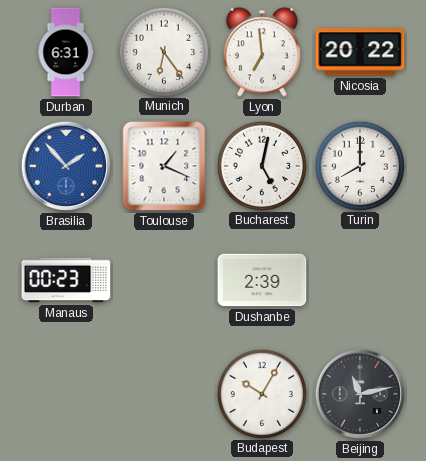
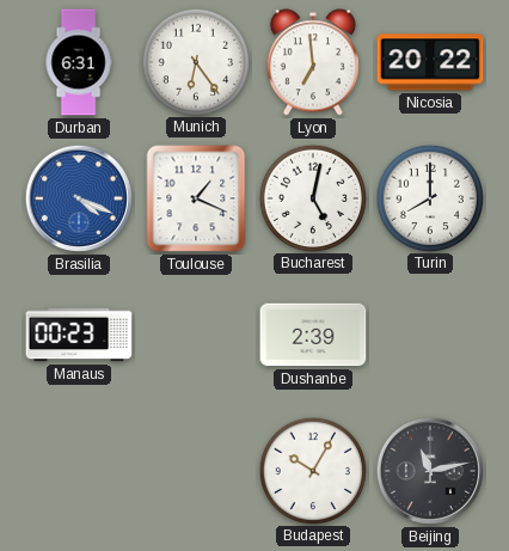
Brasilia: 1:53 -> 4:19
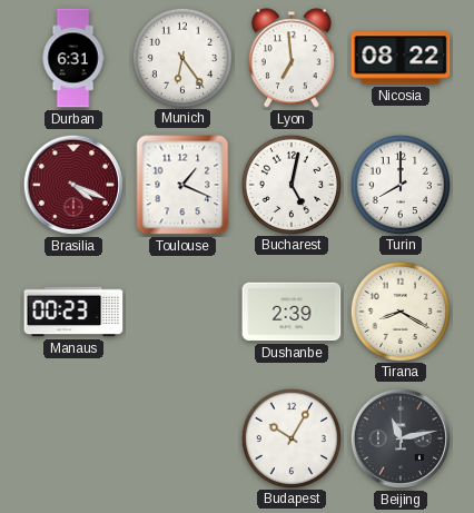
Nicosia: 20:22 -> 08:22
Brasilia dial: blue -> burgundy
Tirana: none -> 8:20
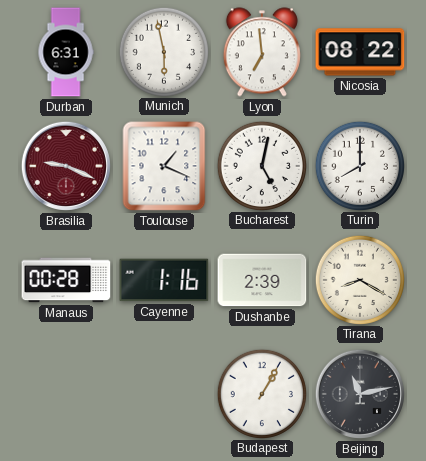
Munich: 6:24 -> 5:58
Brasilia: 4:19 -> 9:19
Manaus: 00:23 -> 00:28
Cayenne: none -> 1:16
Budapest: 10:05 -> 1:05
